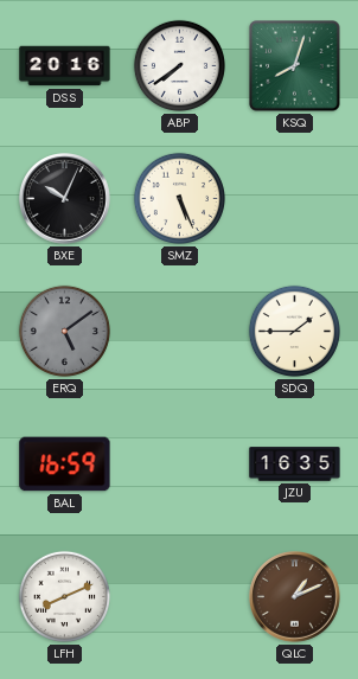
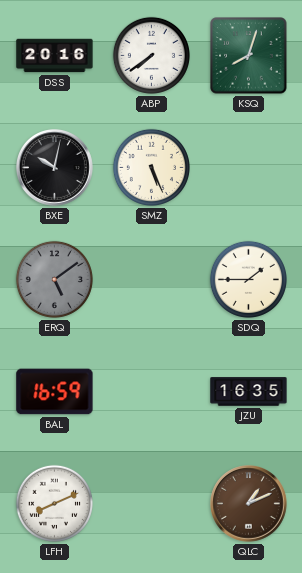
BXE: 10:04 -> 10:02
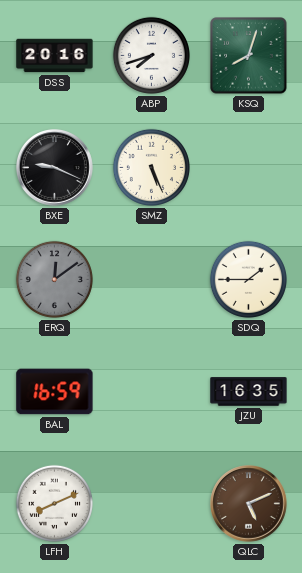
ABP: 7:39 -> 7:42
BXE: 10:02 -> 9:19
ERQ: 5:09 -> 12:09
QLC: 1:11 -> 5:11
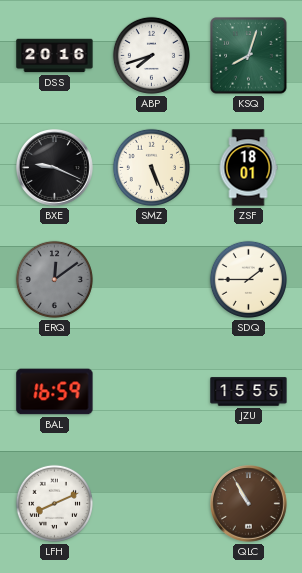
ZSF: none -> 18:01
JZU: 16:35 -> 15:55
QLC: 5:11 -> 10:55
